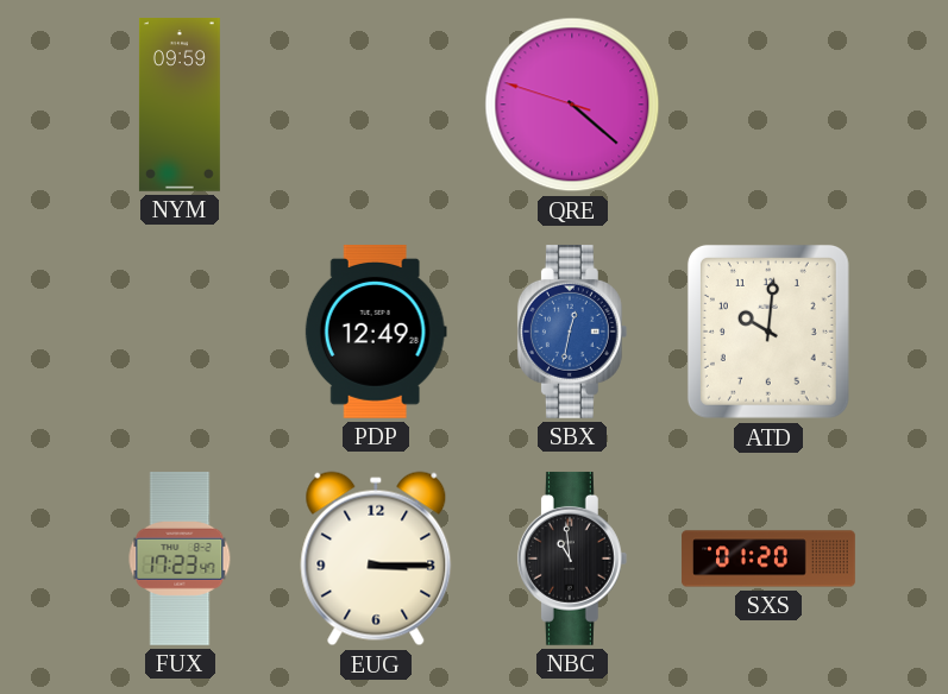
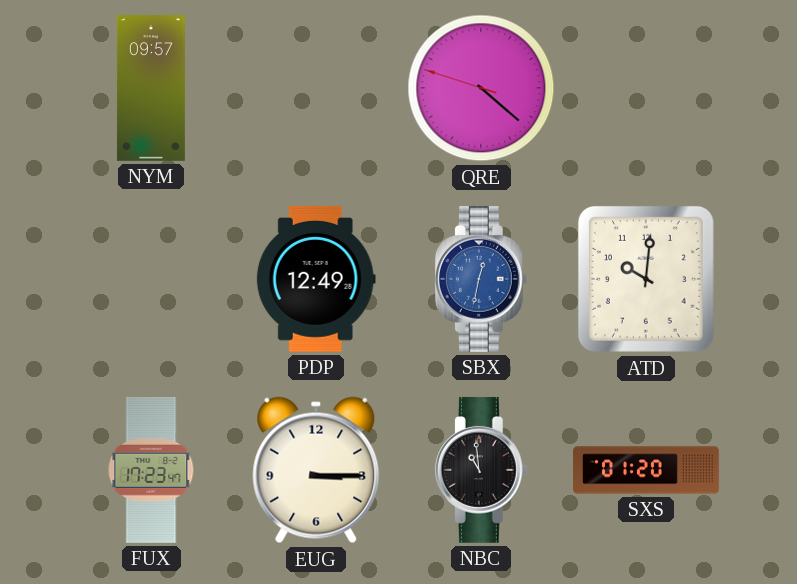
NYM: 09:59 -> 09:57
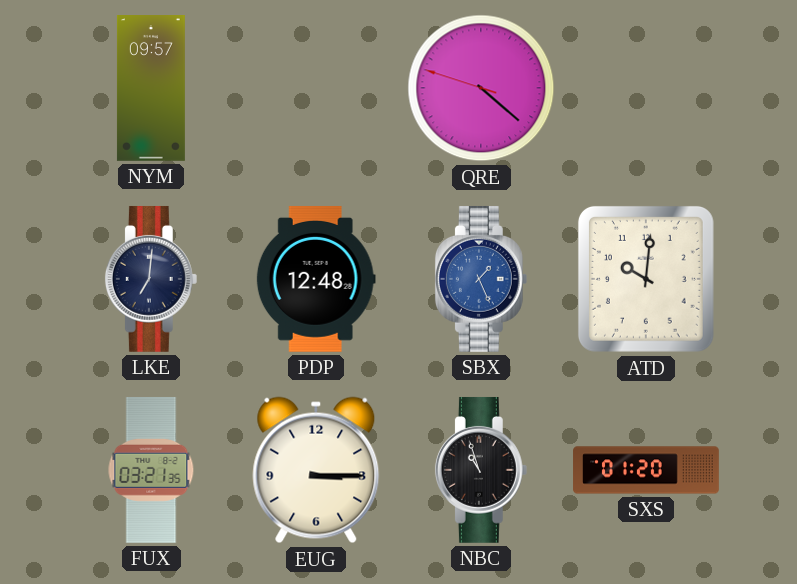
LKE: none -> 7:01
PDP: 12:49 -> 12:48
SBX: 12:32 -> 1:26
FUX: 17:23 -> 03:21
NBC: 10:59 -> 10:57
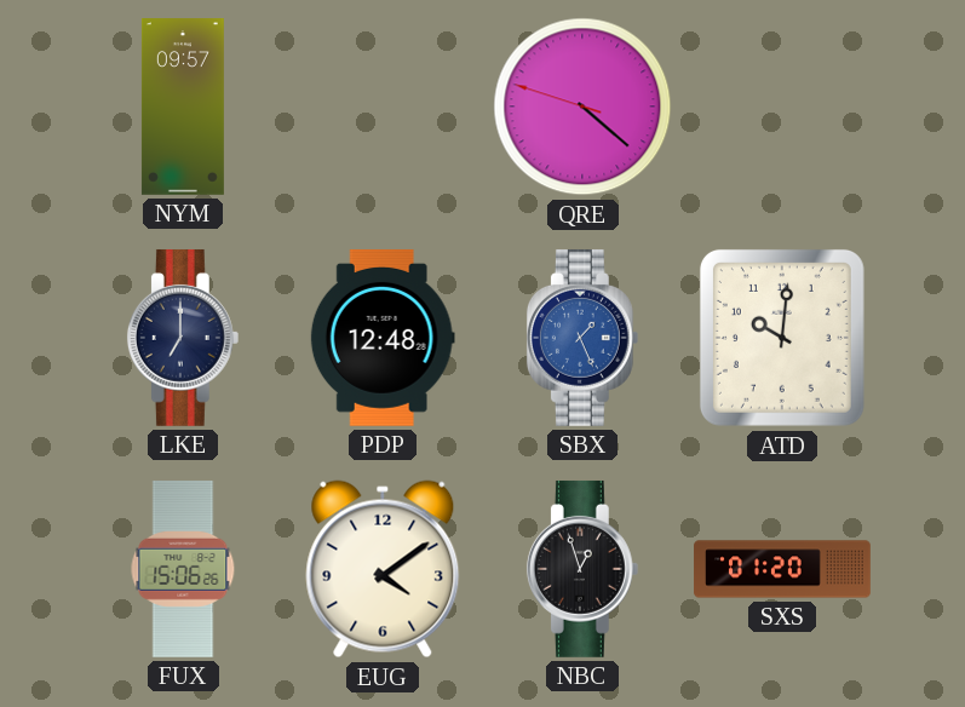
LKE: 7:01 -> 7:00
FUX: 03:21 -> 15:06
EUG: 3:15 -> 4:09
NBC: 10:57 -> 12:57
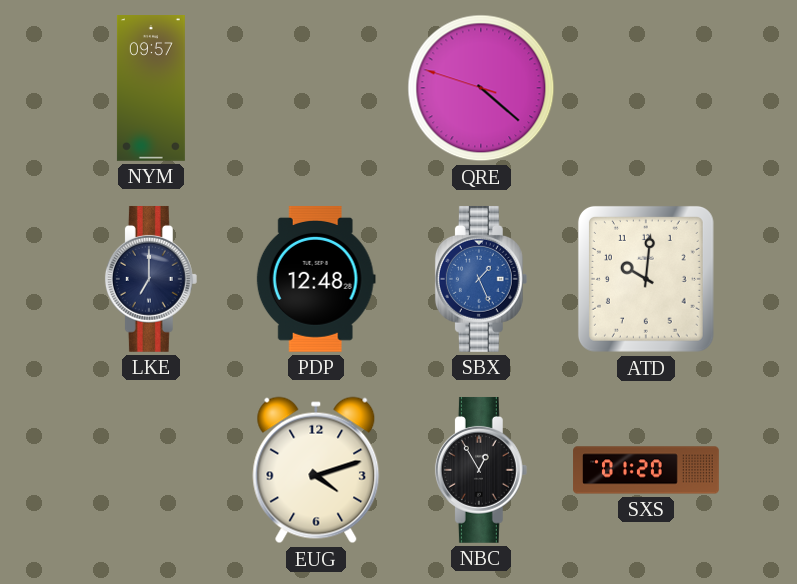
FUX: 15:06 -> none
EUG: 4:09 -> 4:12
NBC: 12:57 -> 12:55
